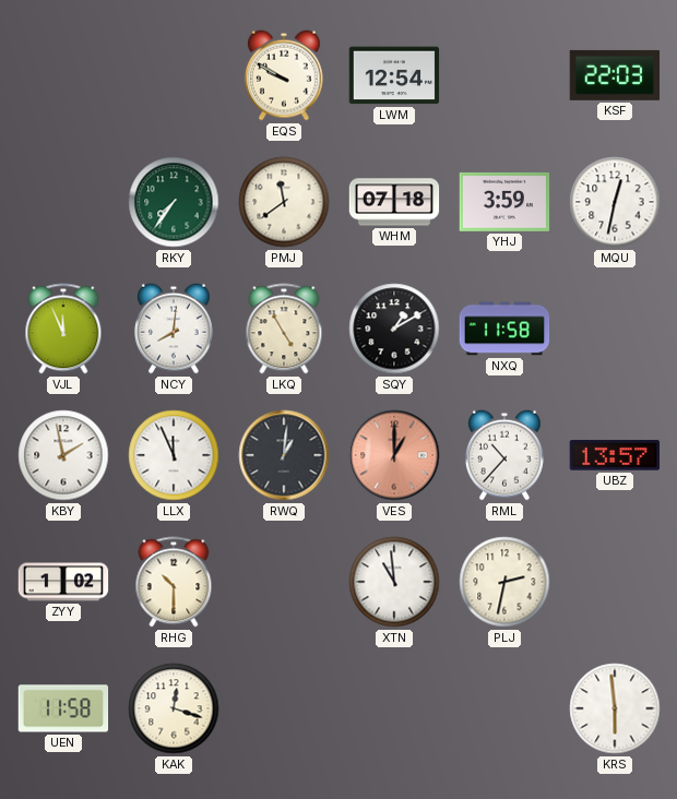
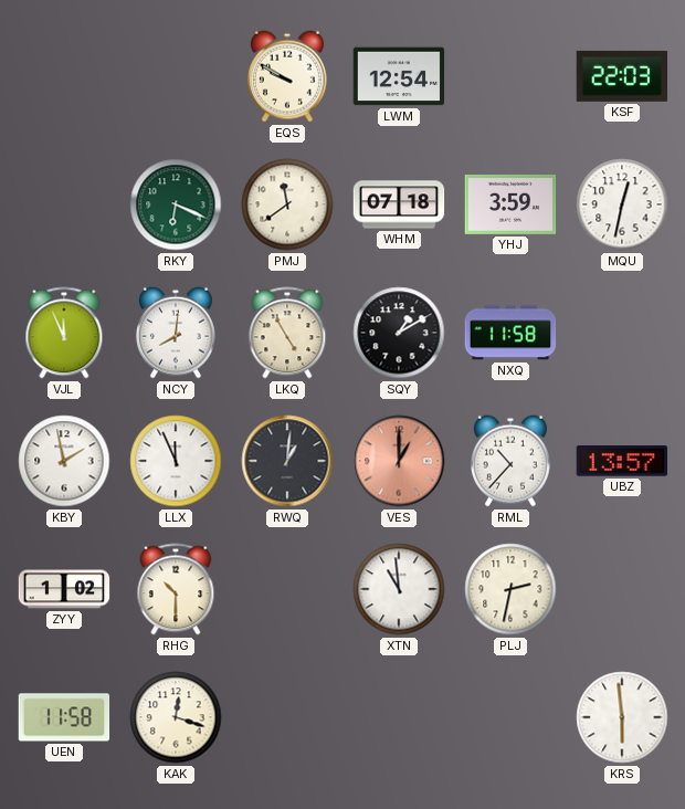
RKY: 7:36 -> 6:19
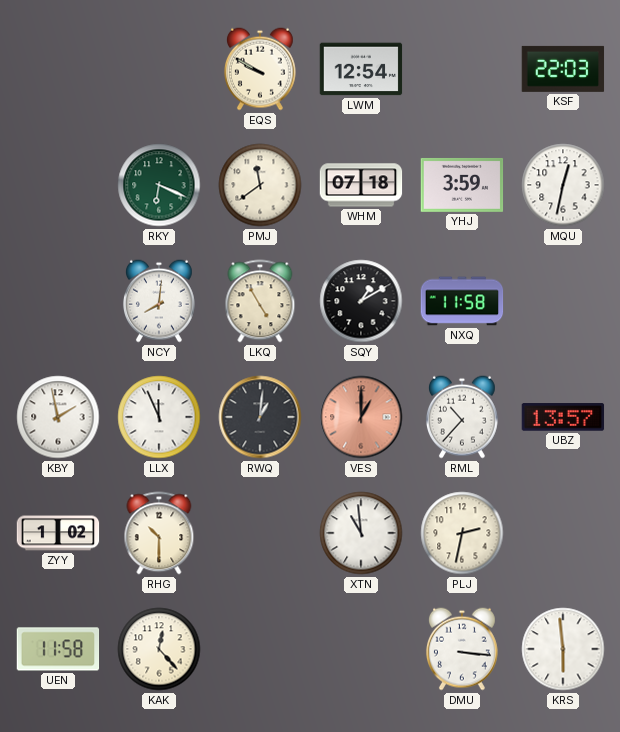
VJL: 11:56 -> none
KAK: 12:18 -> 12:23
DMU: none -> 3:16
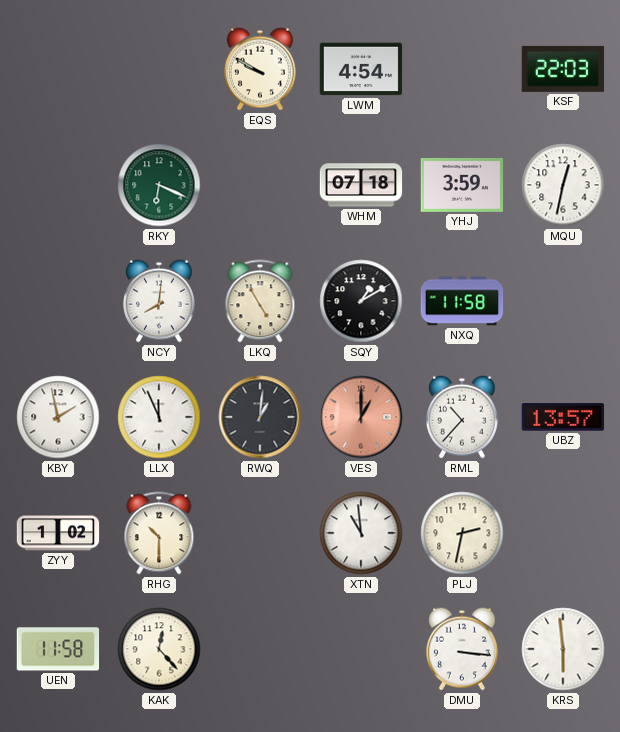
LWM: 12:54 -> 4:54
PMJ: 11:39 -> none
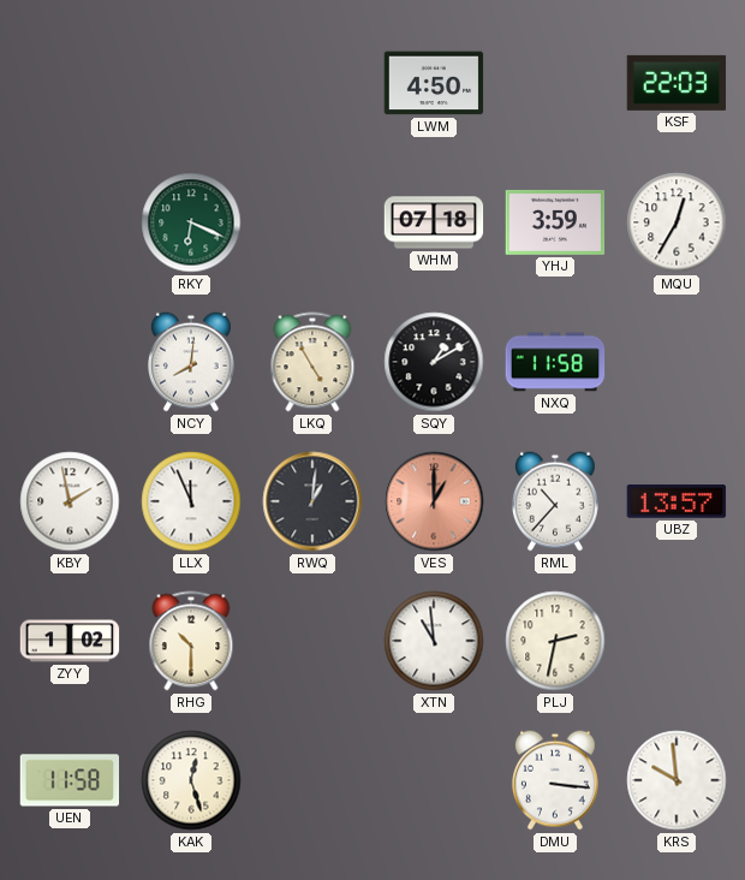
EQS: 9:50 -> none
LWM: 4:54 -> 4:50
MQU: 12:32 -> 12:35
KAK: 12:23 -> 12:27
KRS: 5:59 -> 9:59
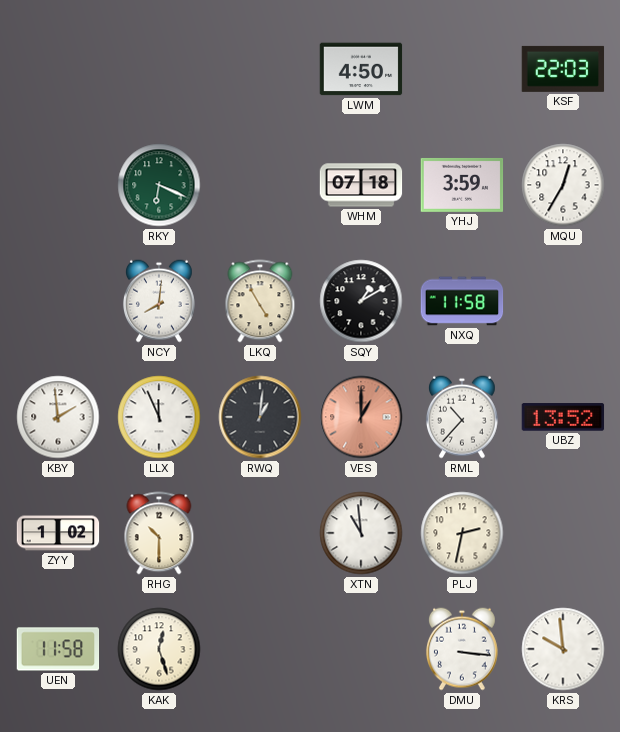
KBY: 1:58 -> 1:59
UBZ: 13:57 -> 13:52
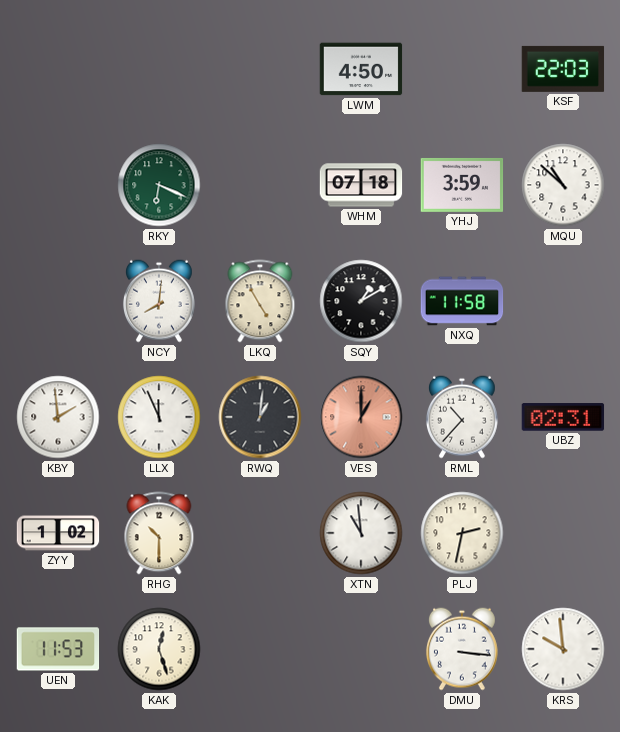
MQU: 12:35 -> 10:52
UBZ: 13:52 -> 02:31
UEN: 11:58 -> 11:53
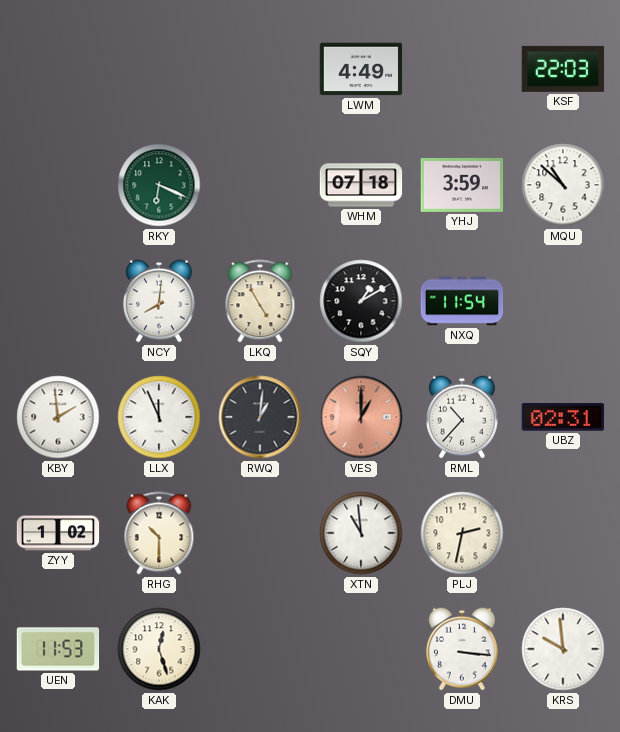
LWM: 4:50 -> 4:49
NXQ: 11:58 -> 11:54
